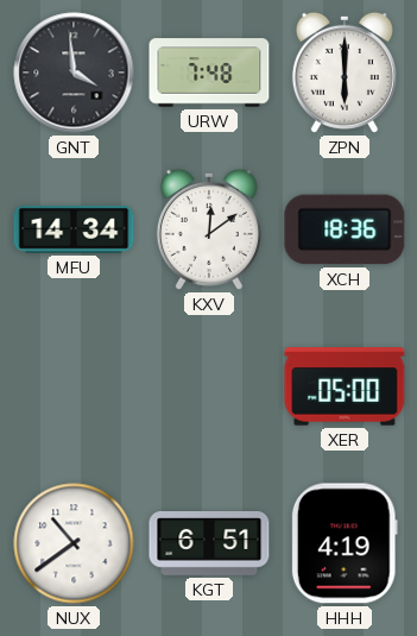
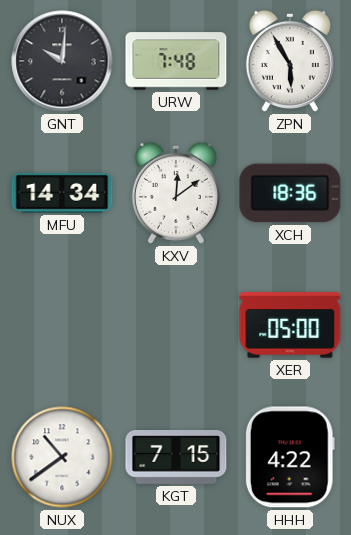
GNT: 3:59 -> 10:01
ZPN: 6:00 -> 5:55
KGT: 6:51 -> 7:15
HHH: 4:19 -> 4:22
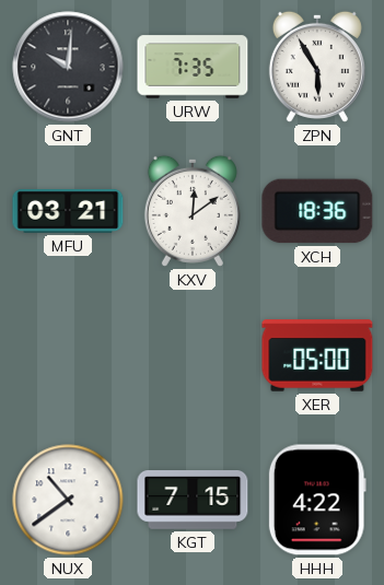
URW: 7:48 -> 7:35
MFU: 14:34 -> 03:21
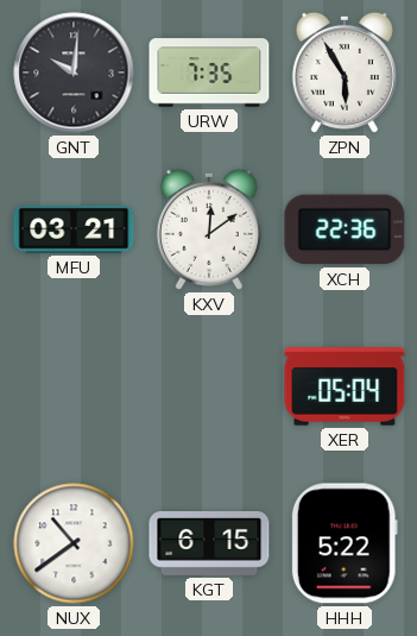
XCH: 18:36 -> 22:36
XER: 05:00 -> 05:04
KGT: 7:15 -> 6:15
HHH: 4:22 -> 5:22
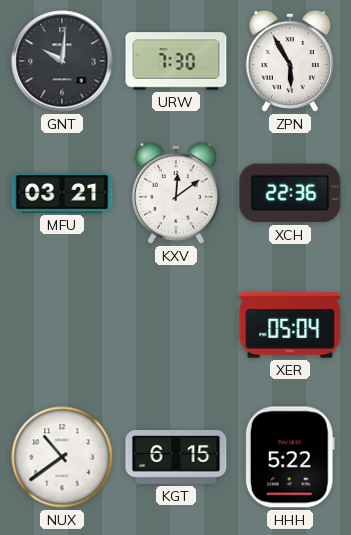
URW: 7:35 -> 7:30
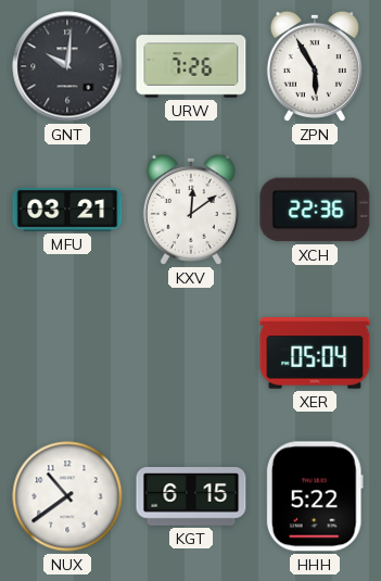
URW: 7:30 -> 7:26
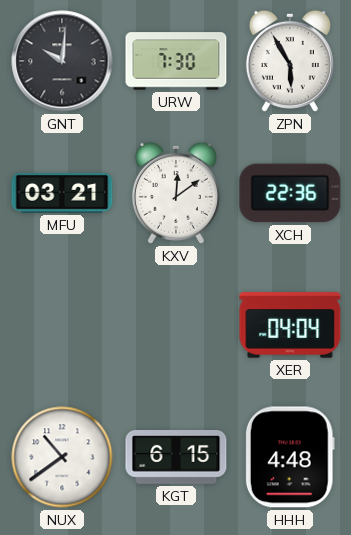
URW: 7:26 -> 7:30
XER: 05:04 -> 04:04
HHH: 5:22 -> 4:48
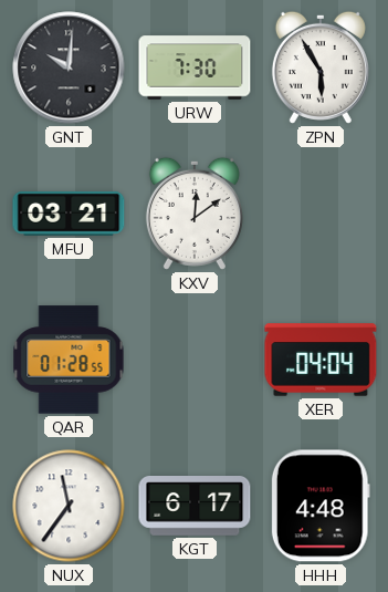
XCH: 22:36 -> none
QAR: none -> 01:28
NUX: 10:39 -> 11:36
KGT: 6:15 -> 6:17
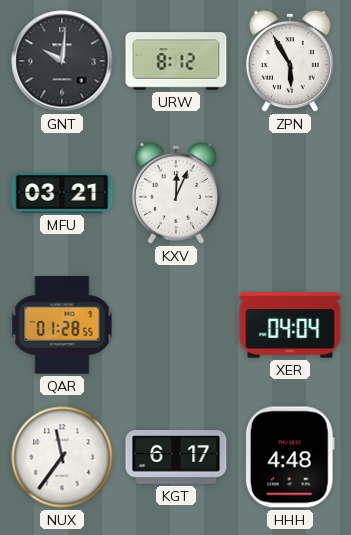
URW: 7:30 -> 8:12
KXV: 12:09 -> 12:04
